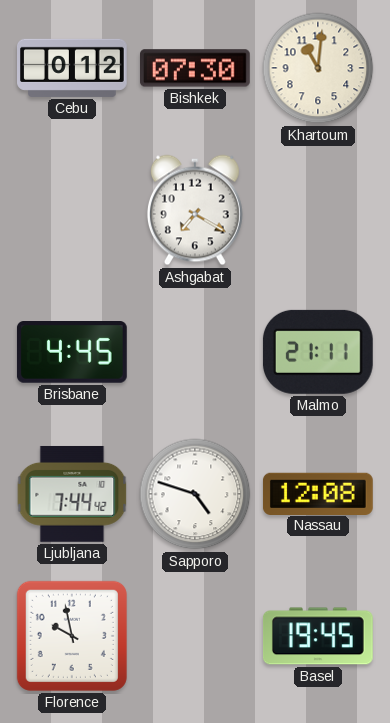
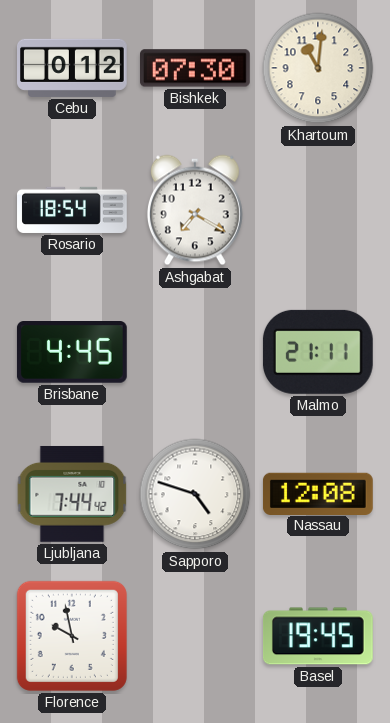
Rosario: none -> 18:54
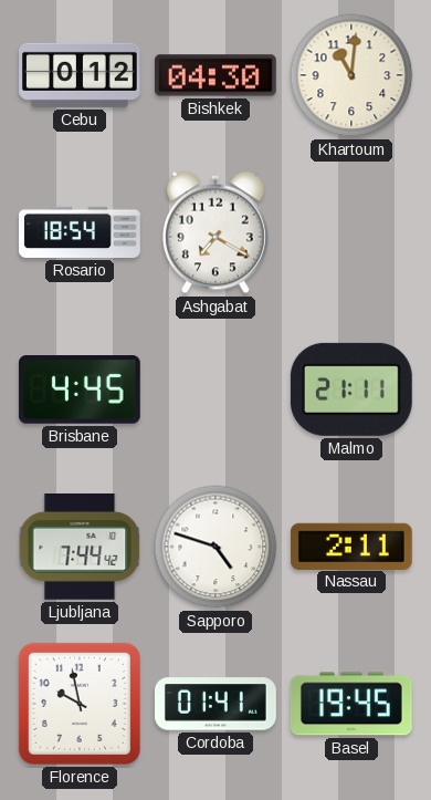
Bishkek: 07:30 -> 04:30
Nassau: 12:08 -> 2:11
Cordoba: none -> 01:41
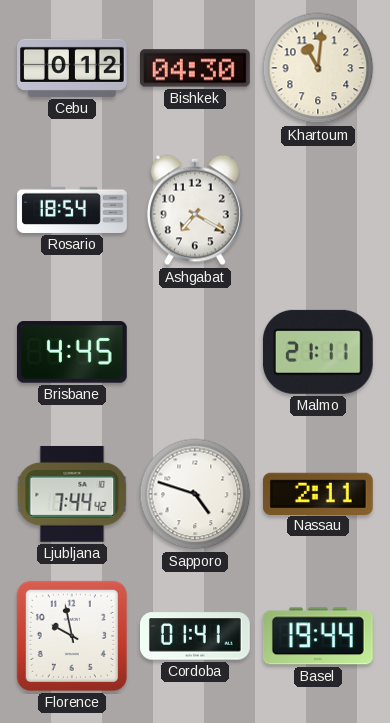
Basel: 19:45 -> 19:44
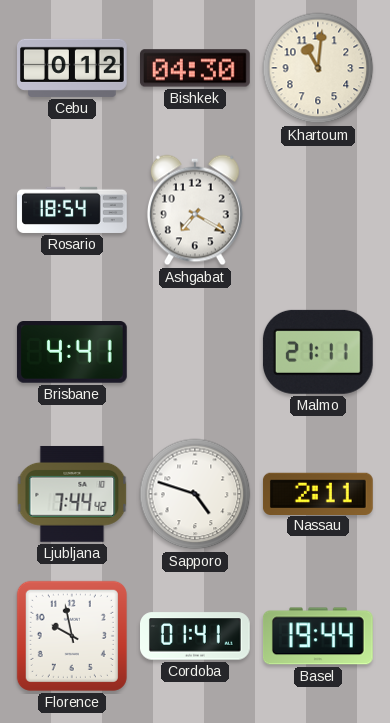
Brisbane: 4:45 -> 4:41
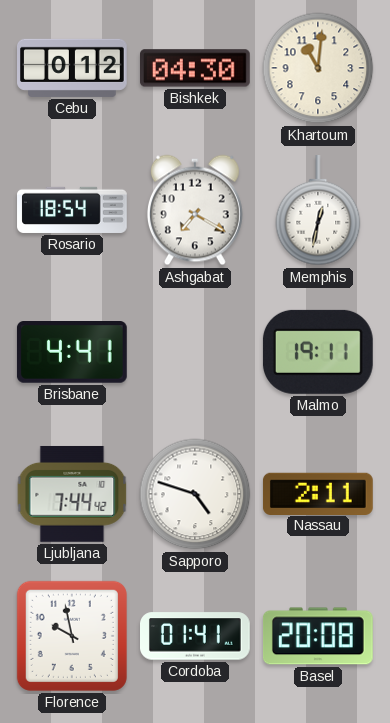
Memphis: none -> 12:32
Malmo: 21:11 -> 19:11
Basel: 19:44 -> 20:08
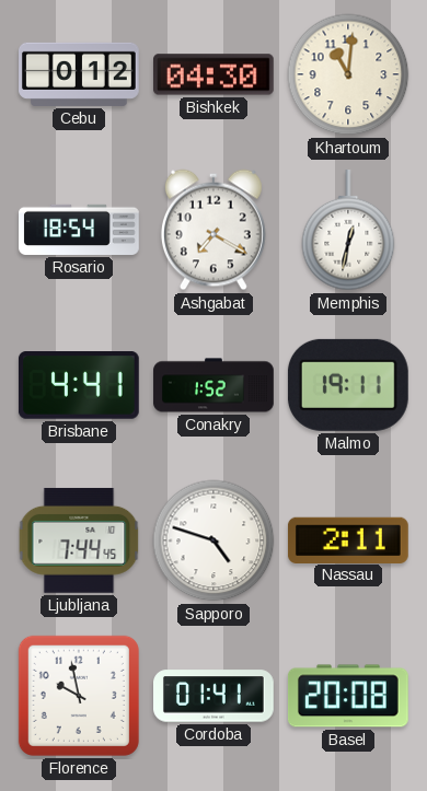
Conakry: none -> 1:52
Ljubljana: 7:44:42 -> 7:44:45
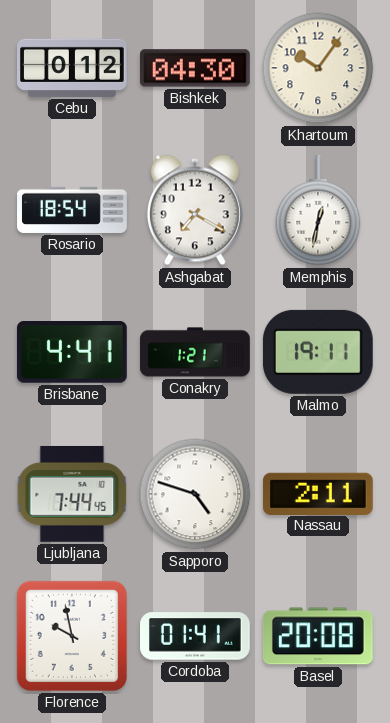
Khartoum: 11:01 -> 10:06
Conakry: 1:52 -> 1:21
